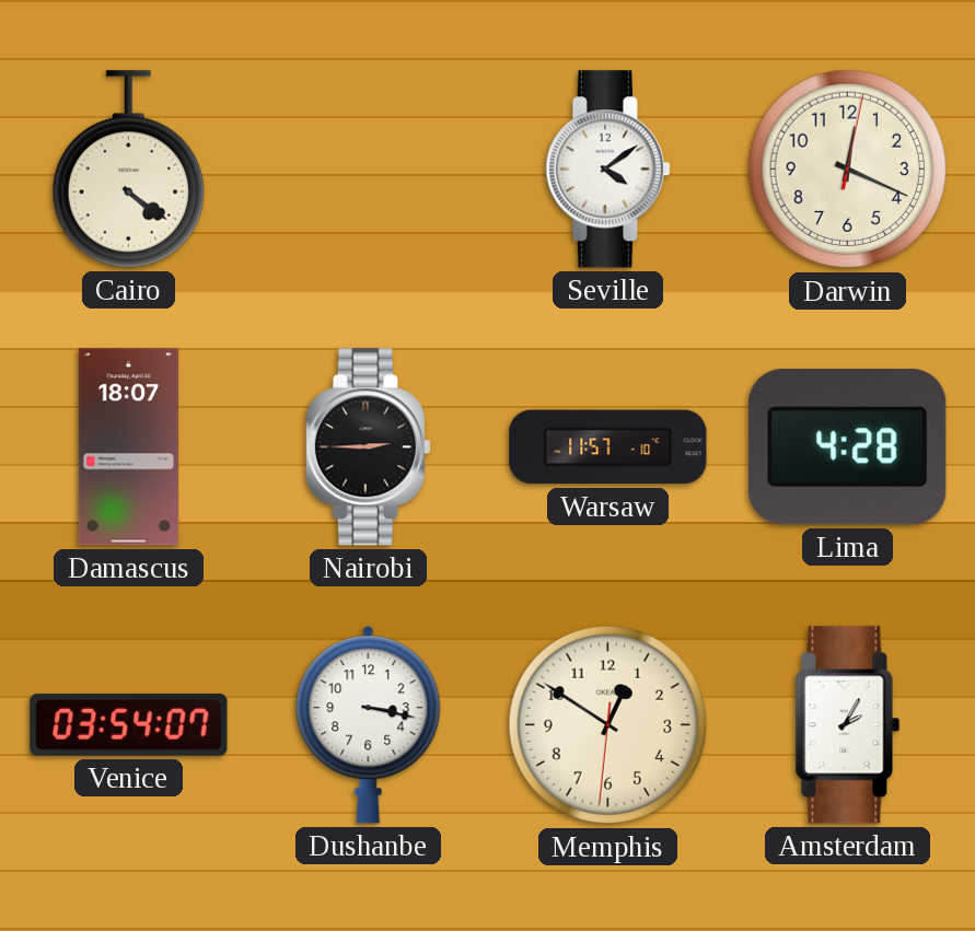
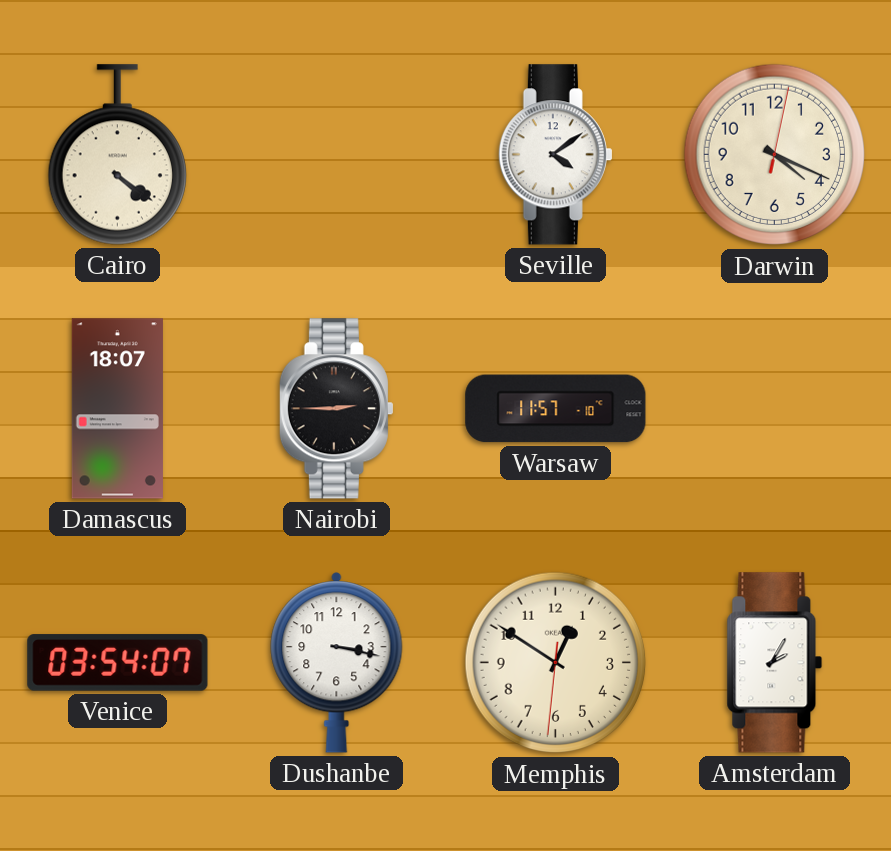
Darwin: 12:19 -> 4:19
Lima: 4:28 -> none
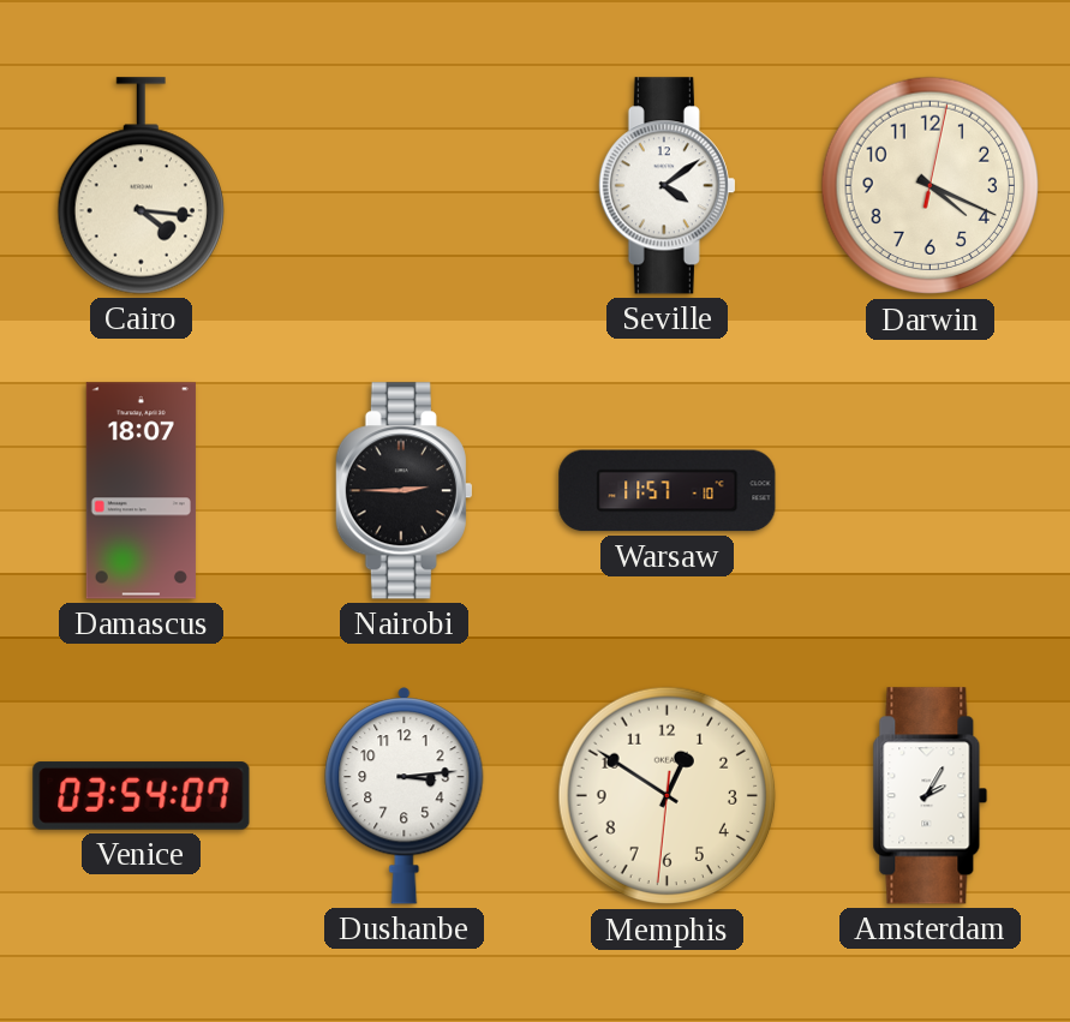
Cairo: 4:21 -> 4:16
Dushanbe: 3:17 -> 3:14
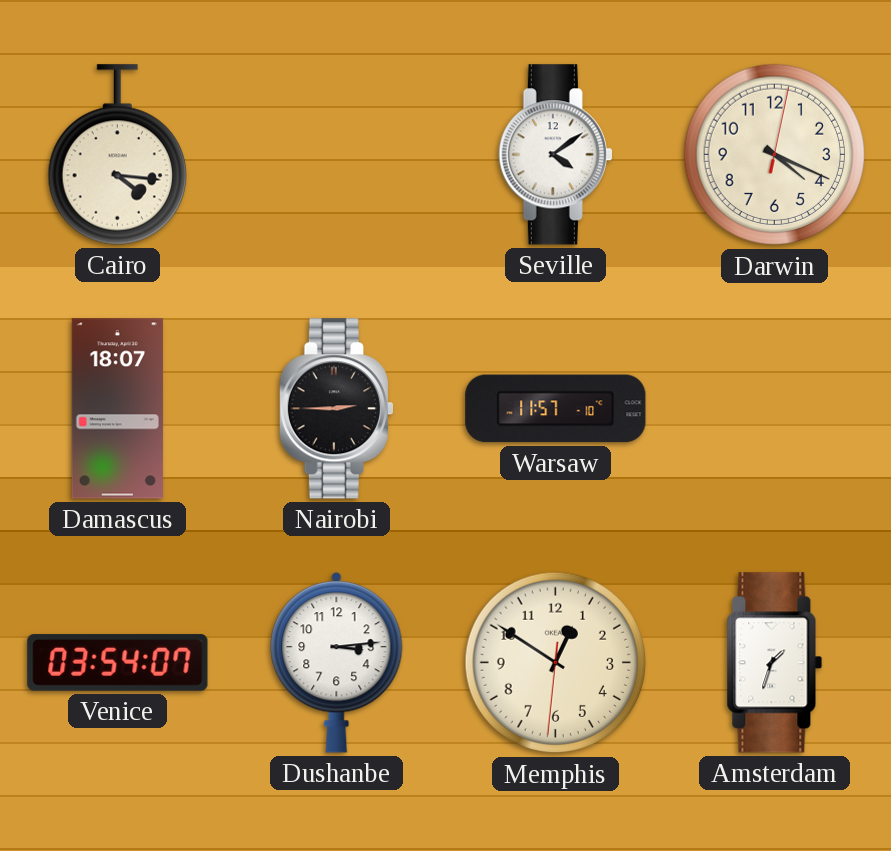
Amsterdam: 2:05 -> 1:33
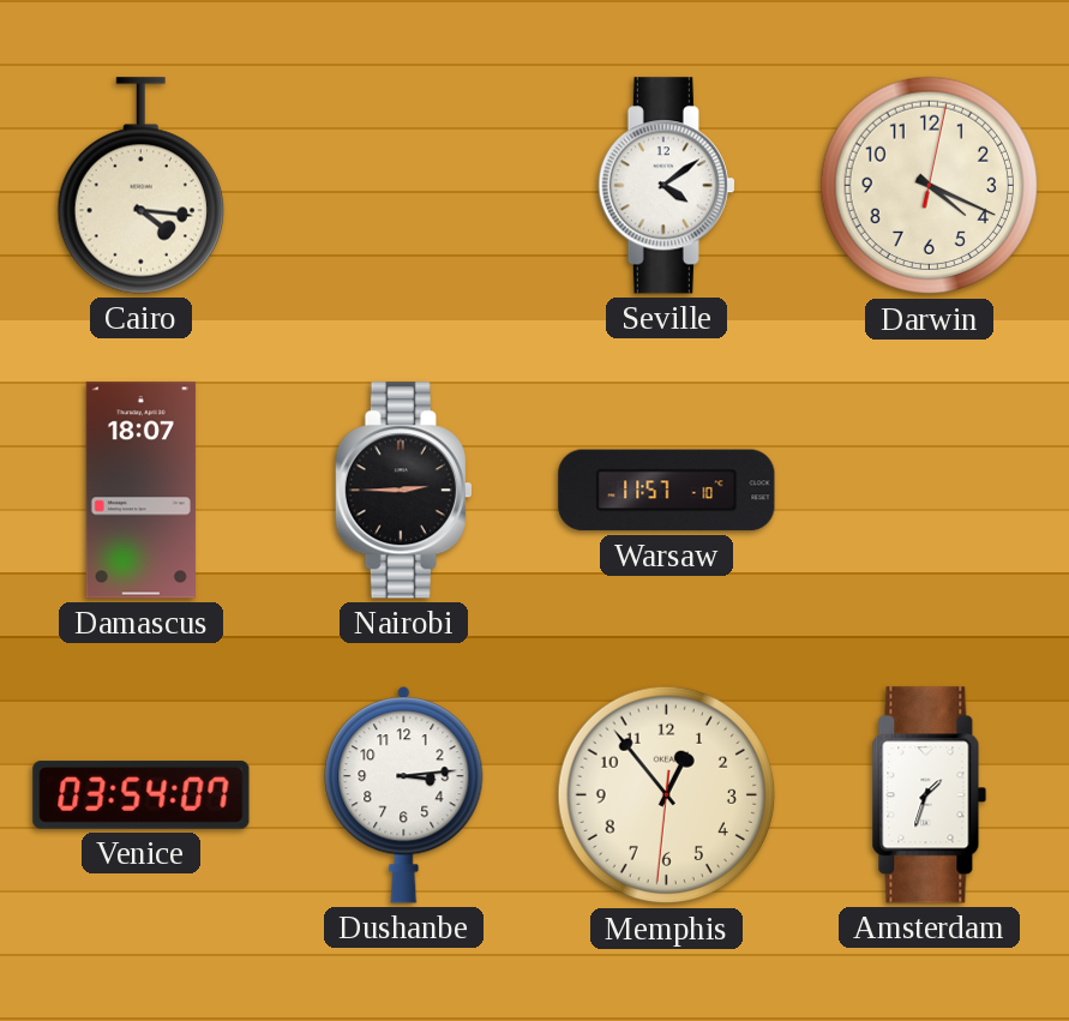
Memphis: 12:50 -> 12:53
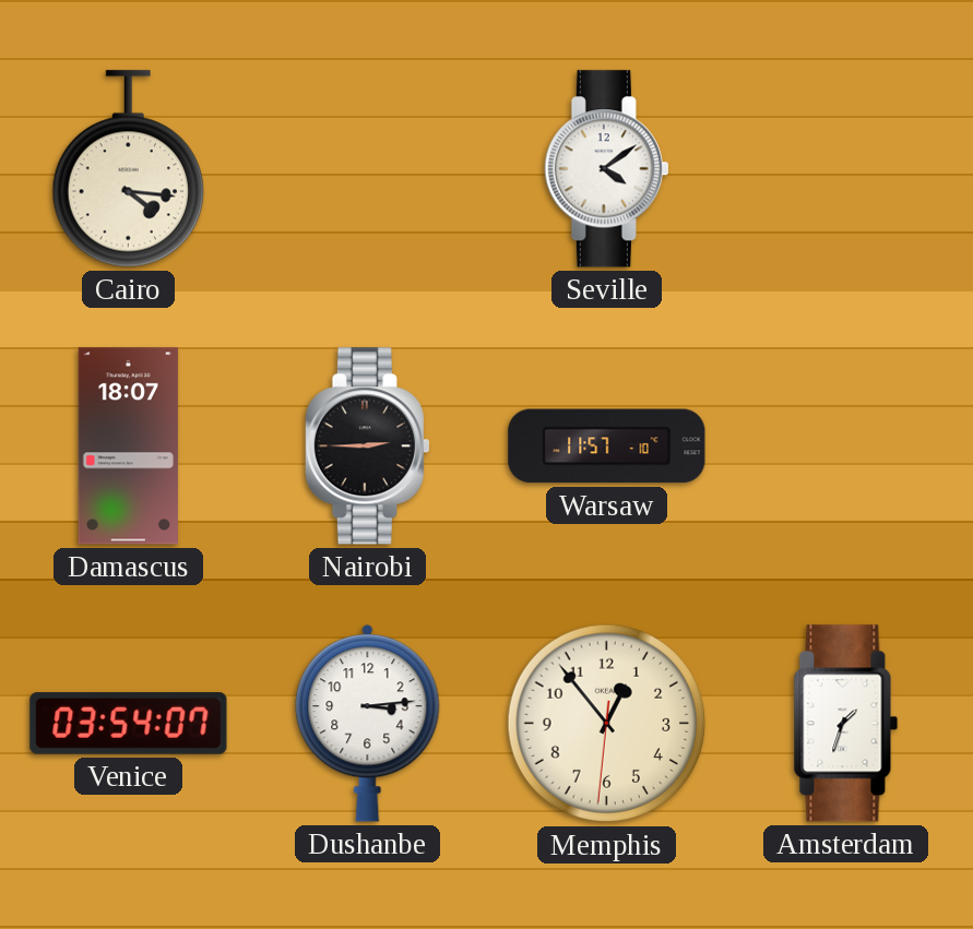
Darwin: 4:19 -> none
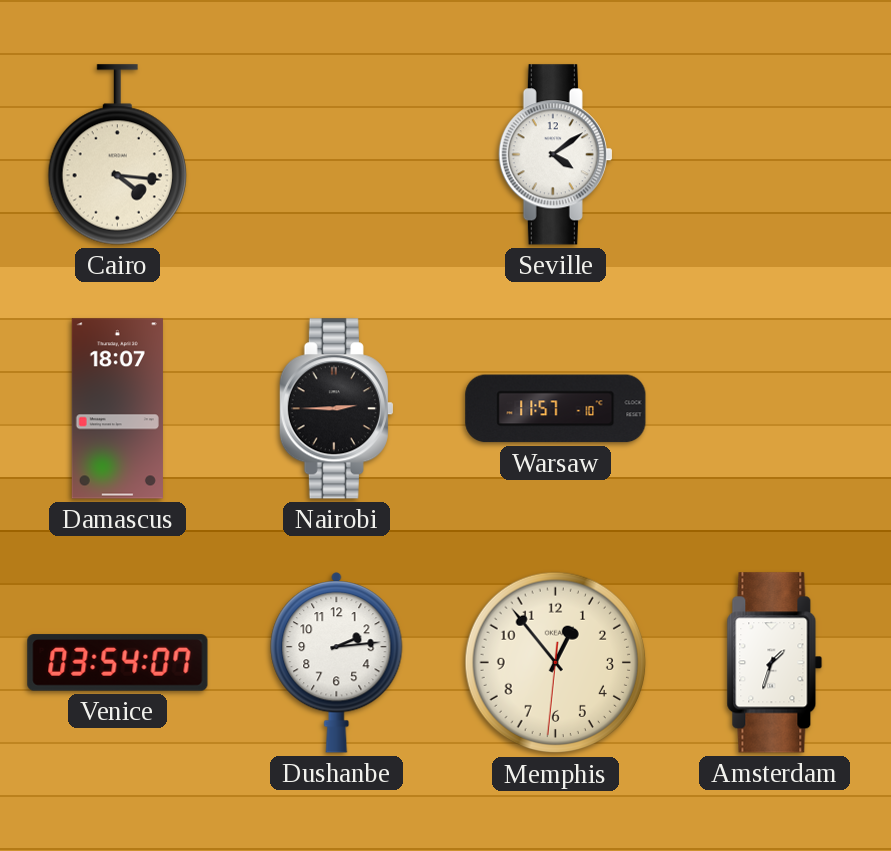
Dushanbe: 3:14 -> 2:14
